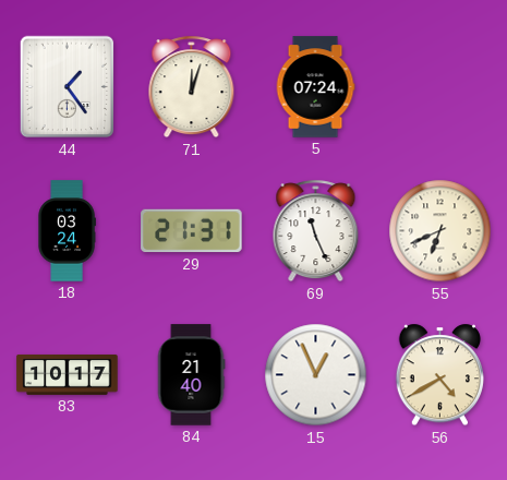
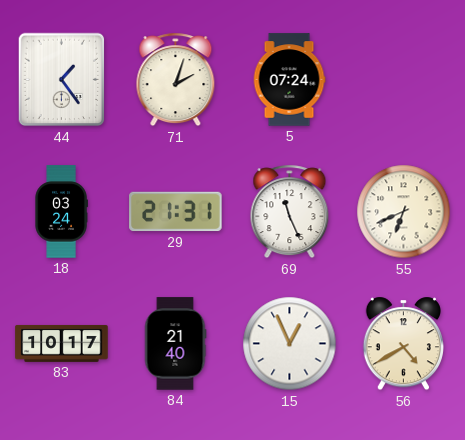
71: 12:03 -> 2:03
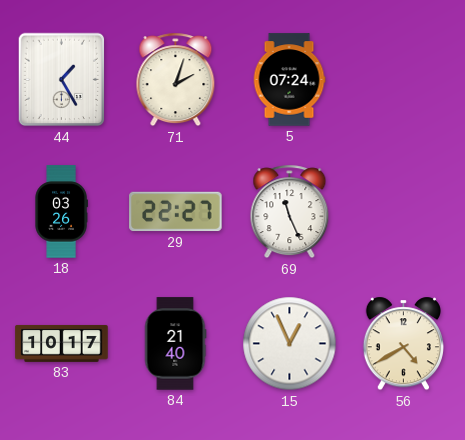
44: 1:24 -> 1:25
18: 03:24 -> 03:26
29: 21:31 -> 22:27
55: 6:41 -> none
